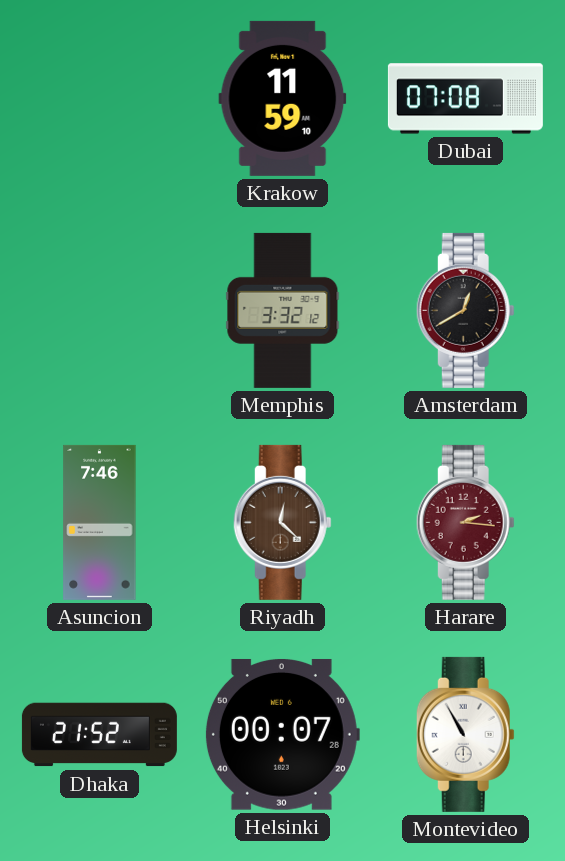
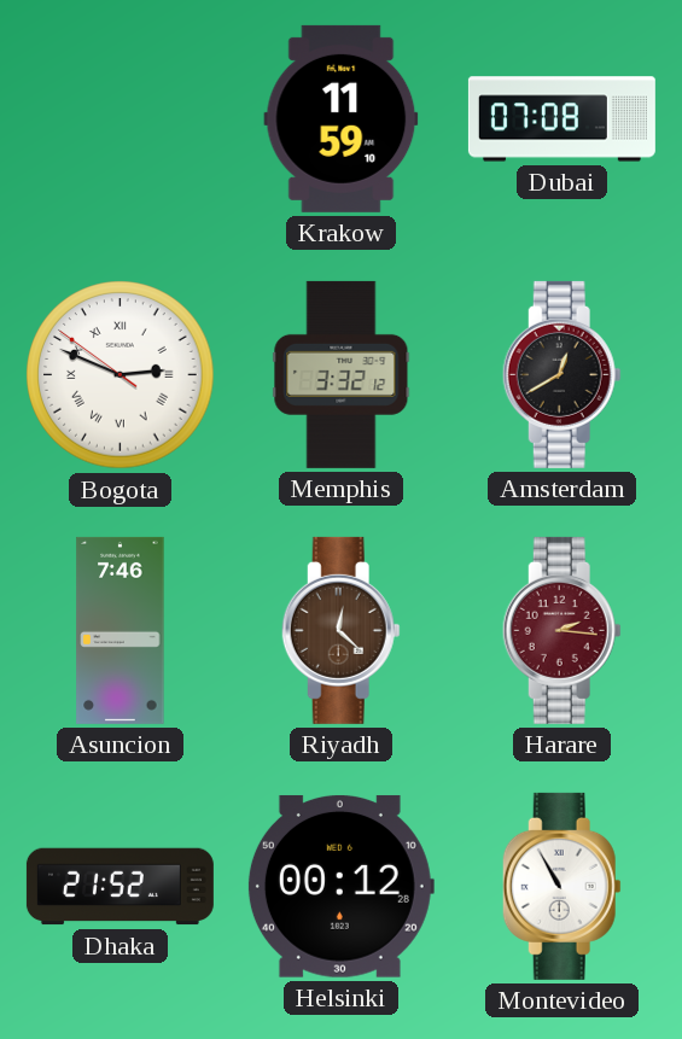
Bogota: none -> 2:48
Helsinki: 00:07 -> 00:12
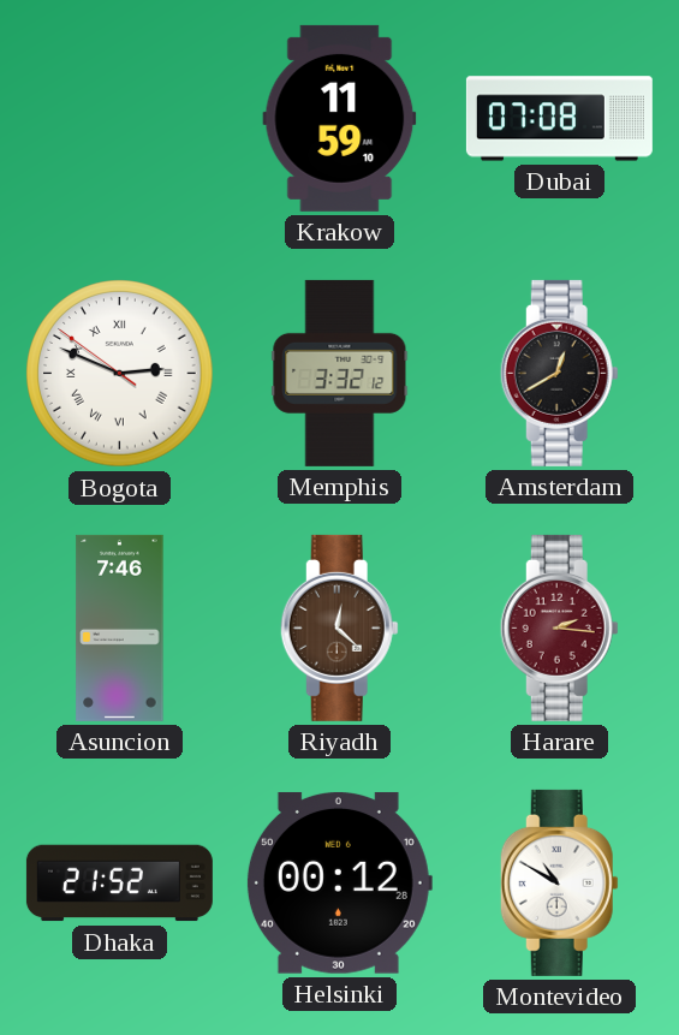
Montevideo: 10:55 -> 10:50
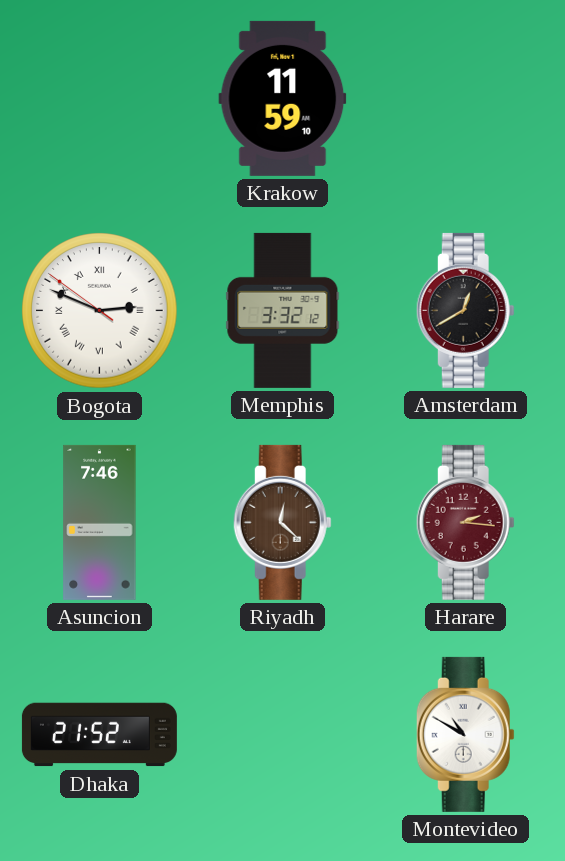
Dubai: 07:08 -> none
Helsinki: 00:12 -> none
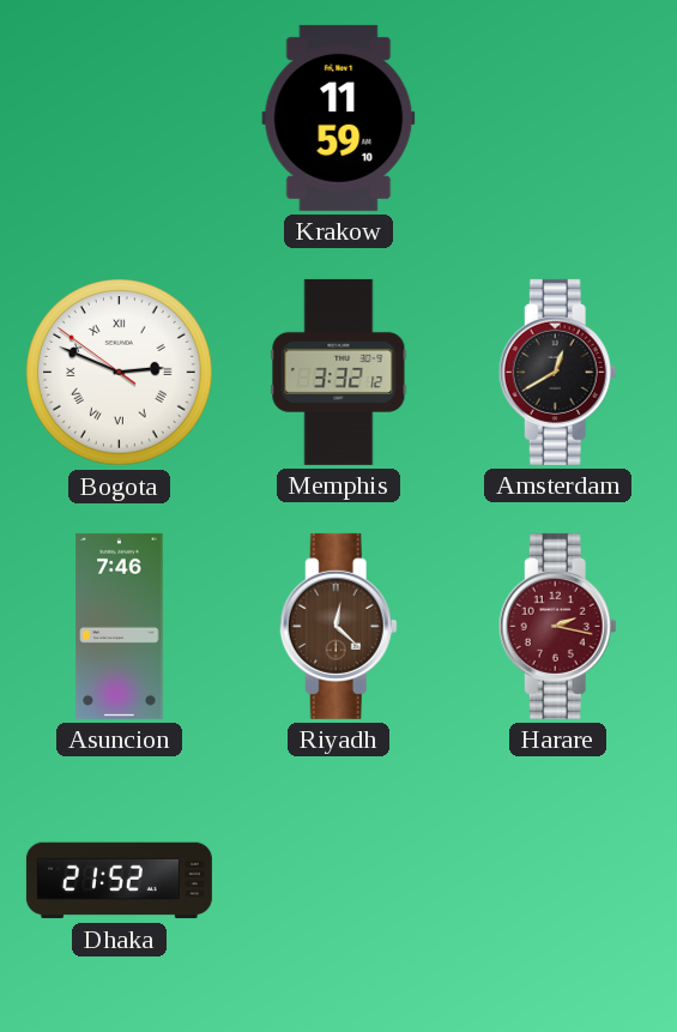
Harare: 2:16 -> 2:17
Montevideo: 10:50 -> none
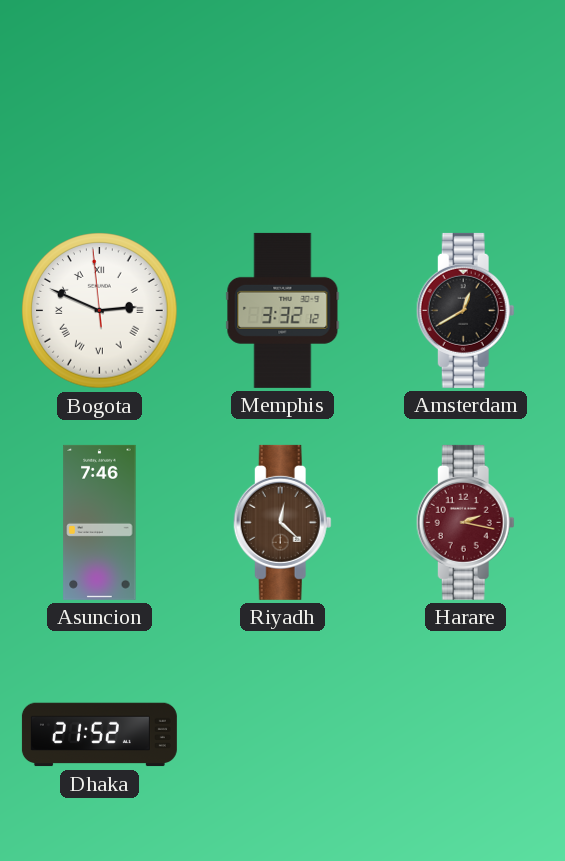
Krakow: 11:59 -> none
Bogota: 2:48:51 -> 2:48:59
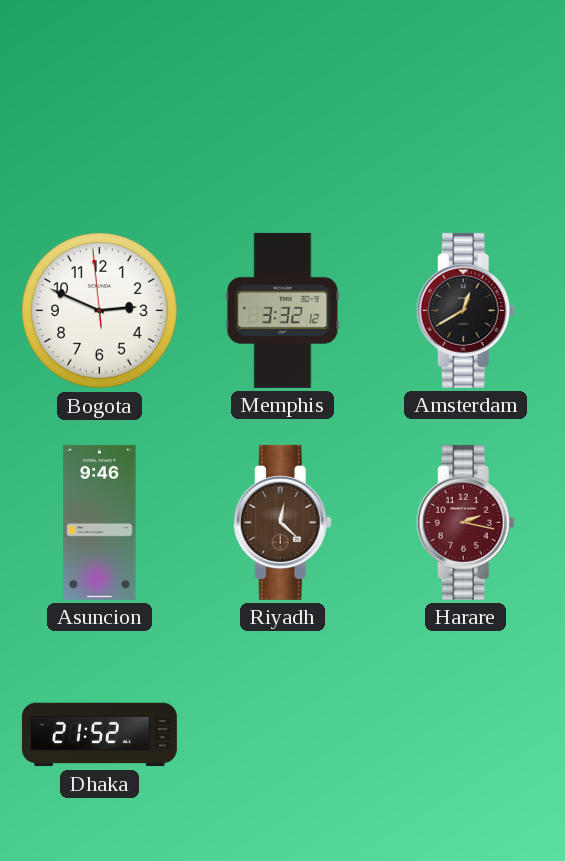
Bogota numerals: Roman -> Arabic
Asuncion: 7:46 -> 9:46
